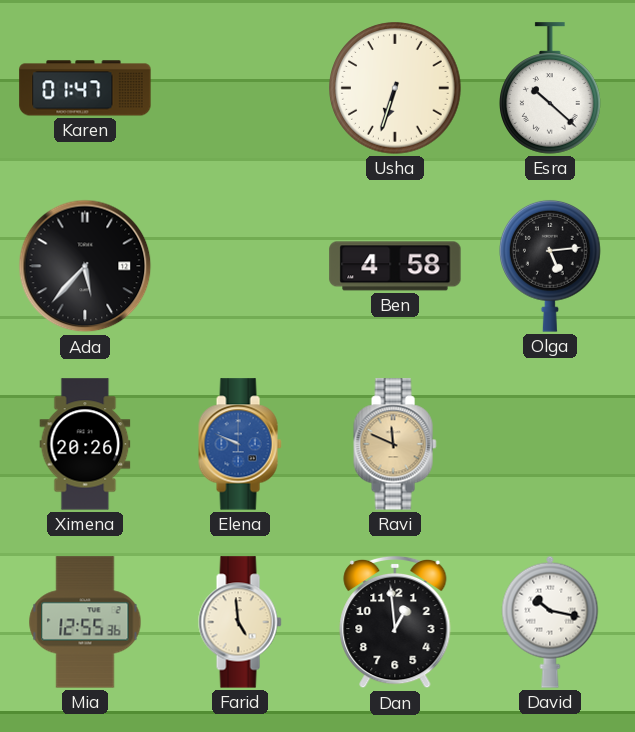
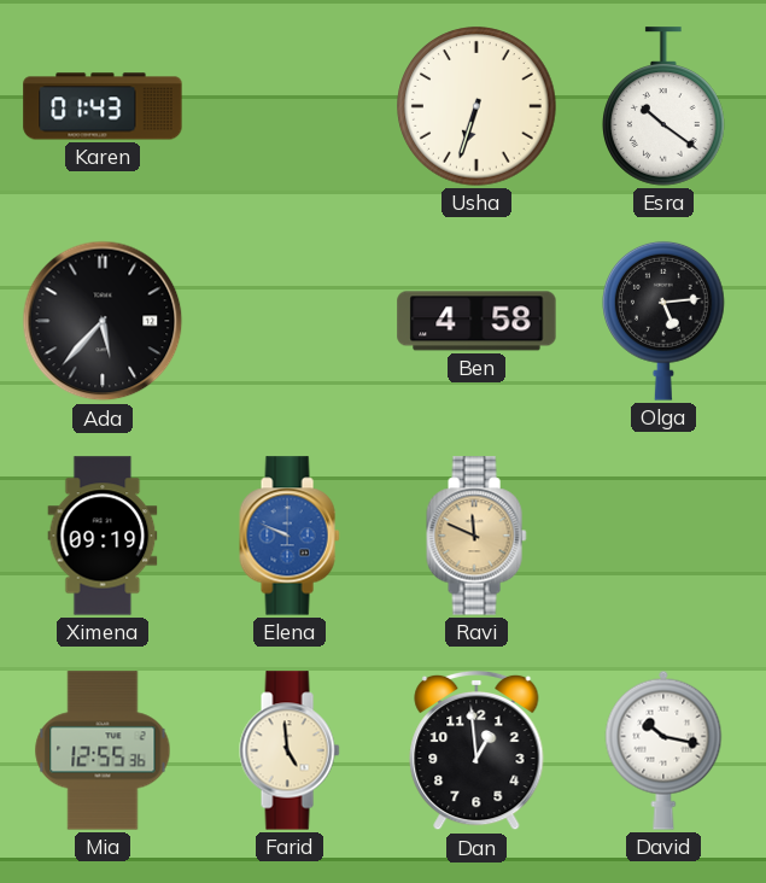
Karen: 01:47 -> 01:43
Esra: 10:22 -> 10:21
Ximena: 20:26 -> 09:19
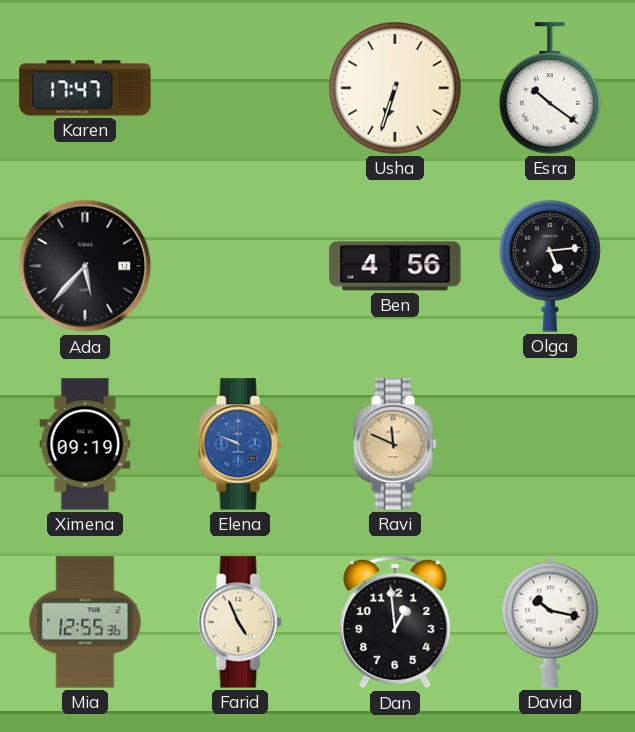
Karen: 01:43 -> 17:47
Ben: 4:58 -> 4:56
Farid: 4:59 -> 4:56
